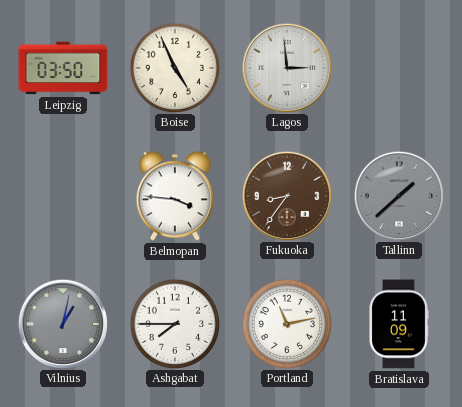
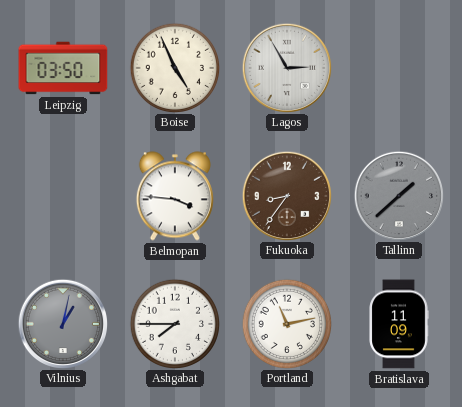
Lagos: 2:59 -> 2:55
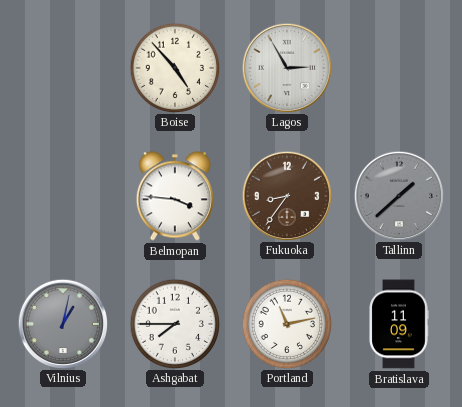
Leipzig: 03:50 -> none
Boise: 4:56 -> 4:53
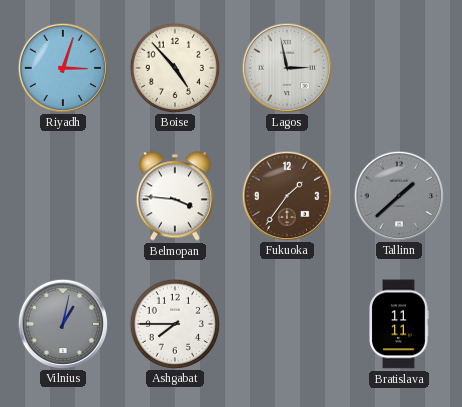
Riyadh: none -> 3:03
Lagos: 2:55 -> 2:58
Fukuoka: 8:36 -> 1:36
Portland: 11:13 -> none
Bratislava: 11:09 -> 11:11
